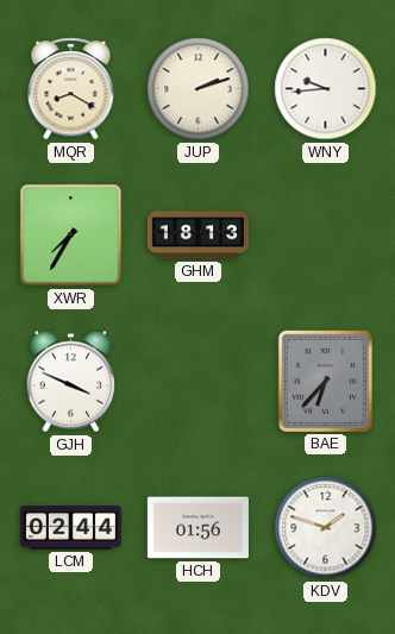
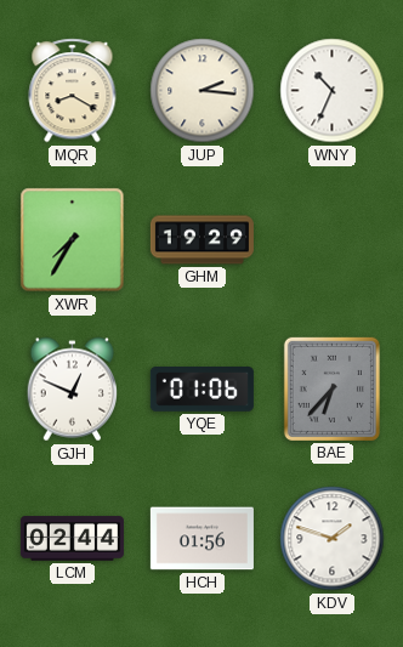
JUP: 2:12 -> 2:16
WNY: 9:44 -> 10:34
GHM: 18:13 -> 19:29
GJH: 3:49 -> 12:49
YQE: none -> 01:06
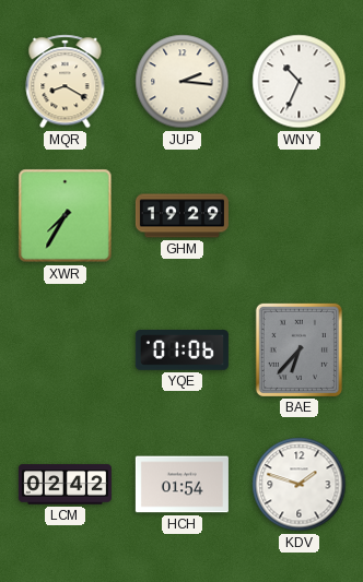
GJH: 12:49 -> none
LCM: 02:44 -> 02:42
HCH: 01:56 -> 01:54
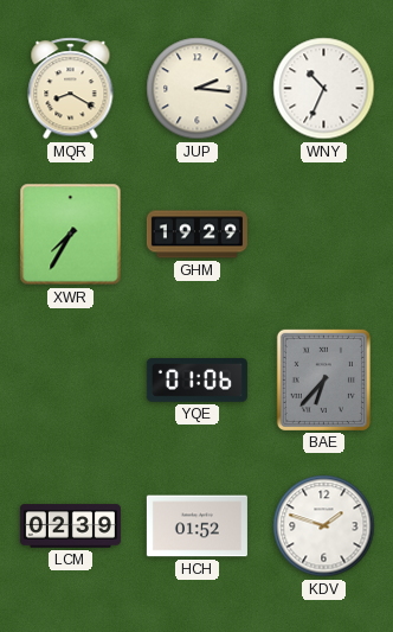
LCM: 02:42 -> 02:39
HCH: 01:54 -> 01:52
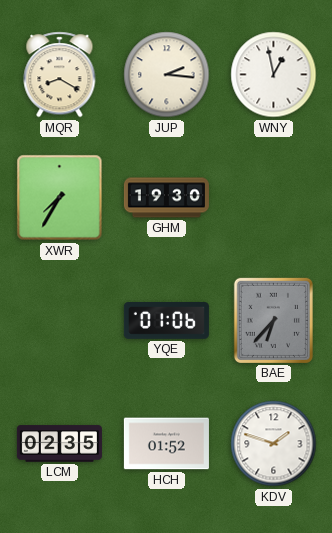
WNY: 10:34 -> 12:58
GHM: 19:29 -> 19:30
LCM: 02:39 -> 02:35
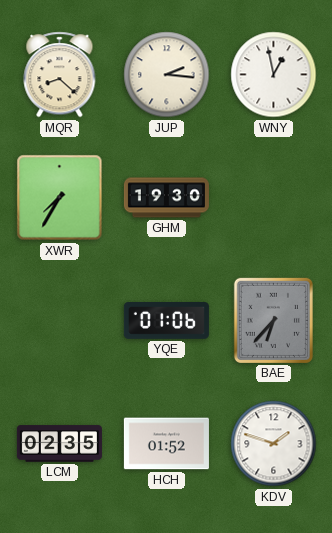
MQR: 8:20 -> 8:22
